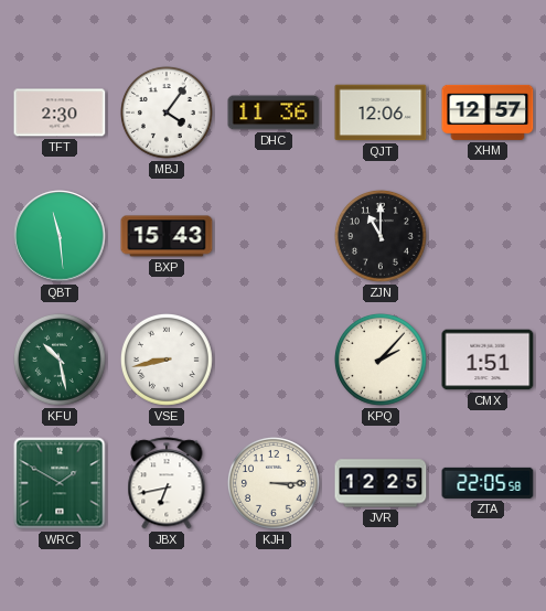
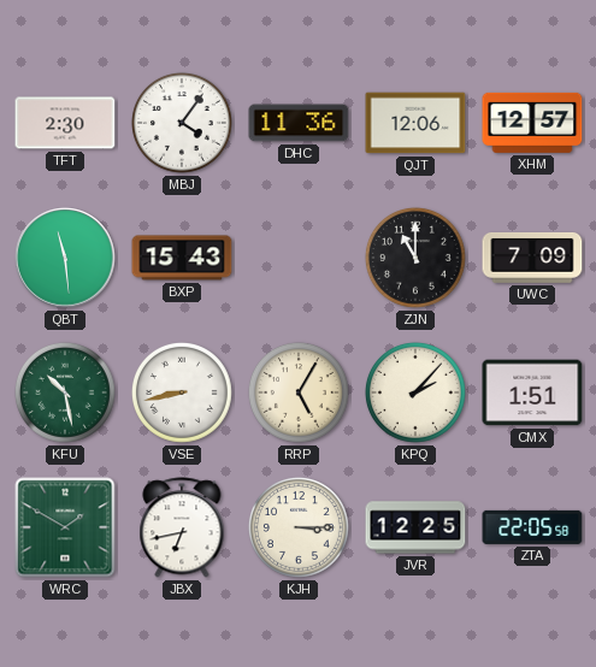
UWC: none -> 7:09
RRP: none -> 5:05
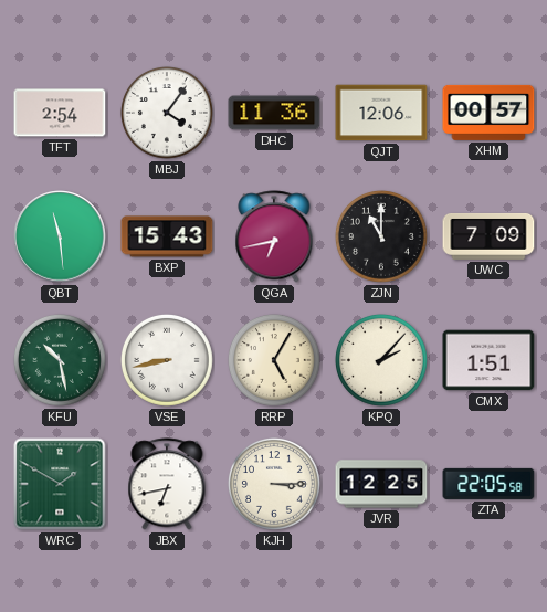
TFT: 2:30 -> 2:54
XHM: 12:57 -> 00:57
QGA: none -> 6:43
